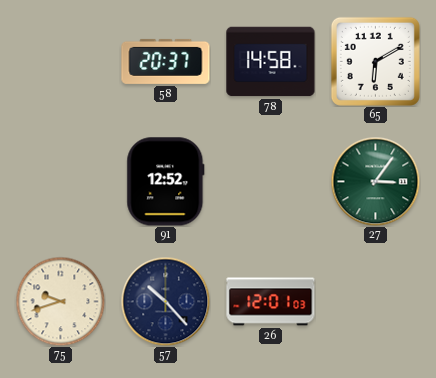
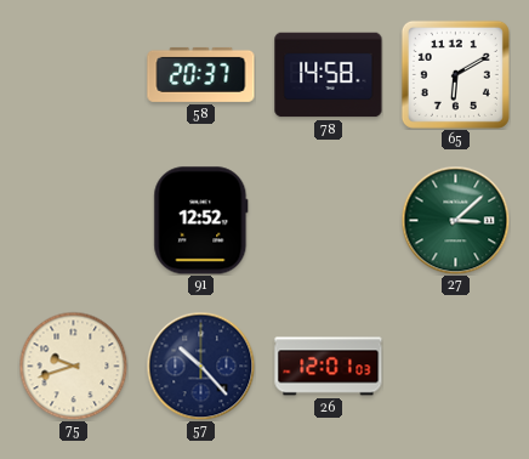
27: 3:06 -> 3:08
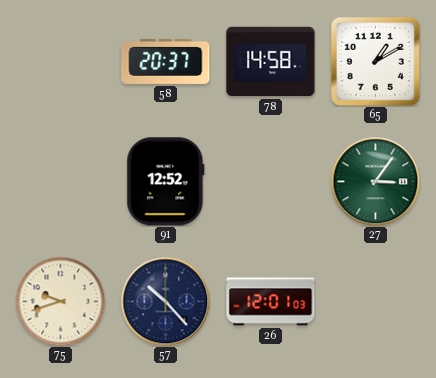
65: 6:10 -> 1:10
27: 3:08 -> 3:06
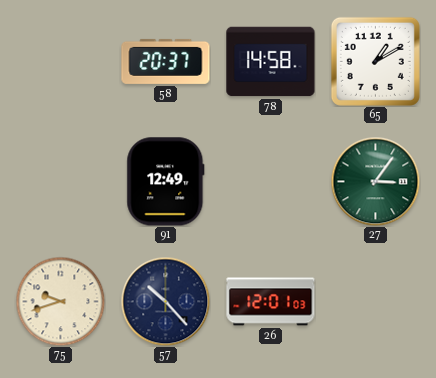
91: 12:52 -> 12:49
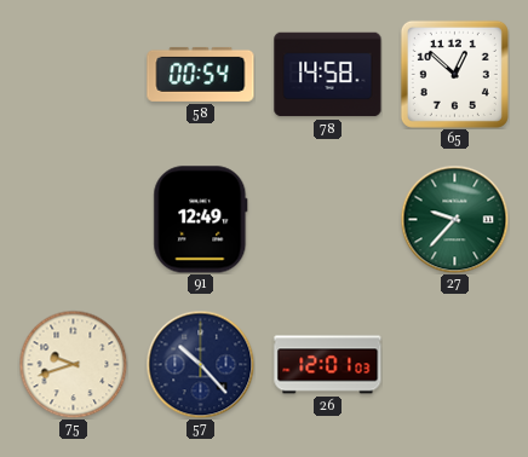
58: 20:37 -> 00:54
65: 1:10 -> 12:52
27: 3:06 -> 9:37
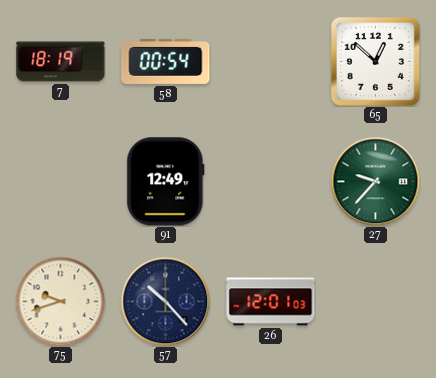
7: none -> 18:19
78: 14:58 -> none
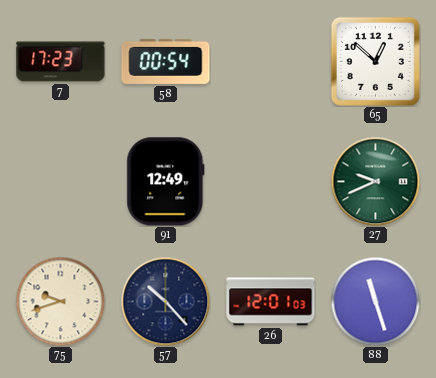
7: 18:19 -> 17:23
27: 9:37 -> 9:41
88: none -> 11:27
